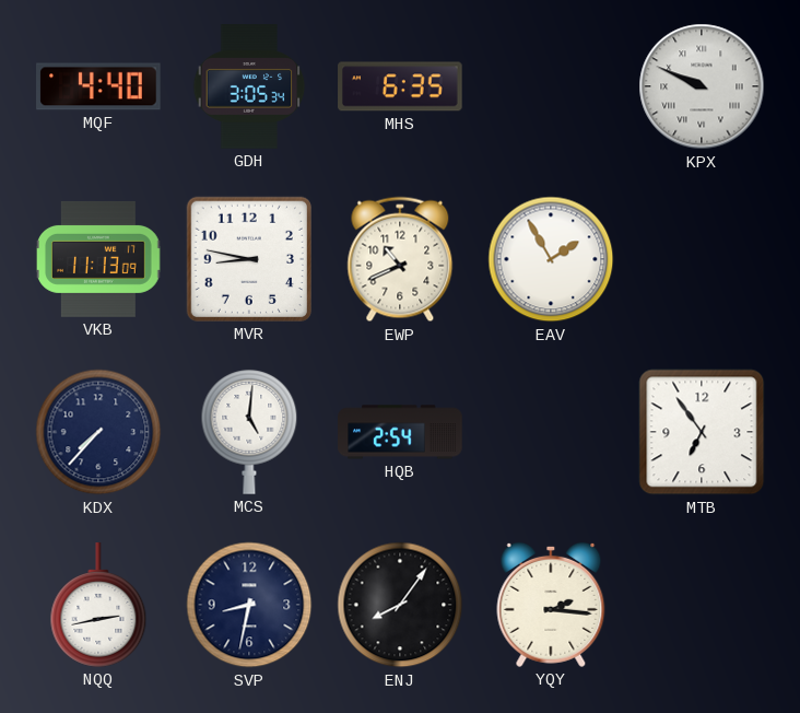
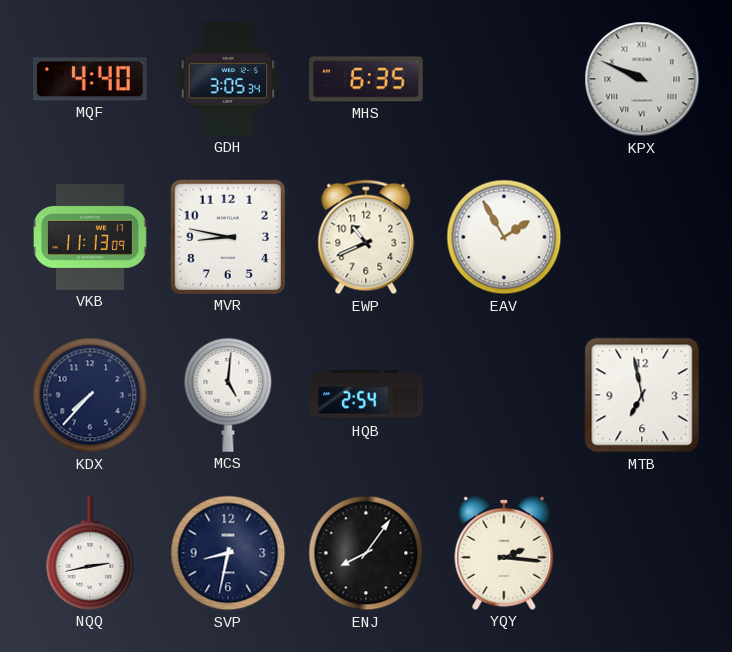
MTB: 6:54 -> 6:58
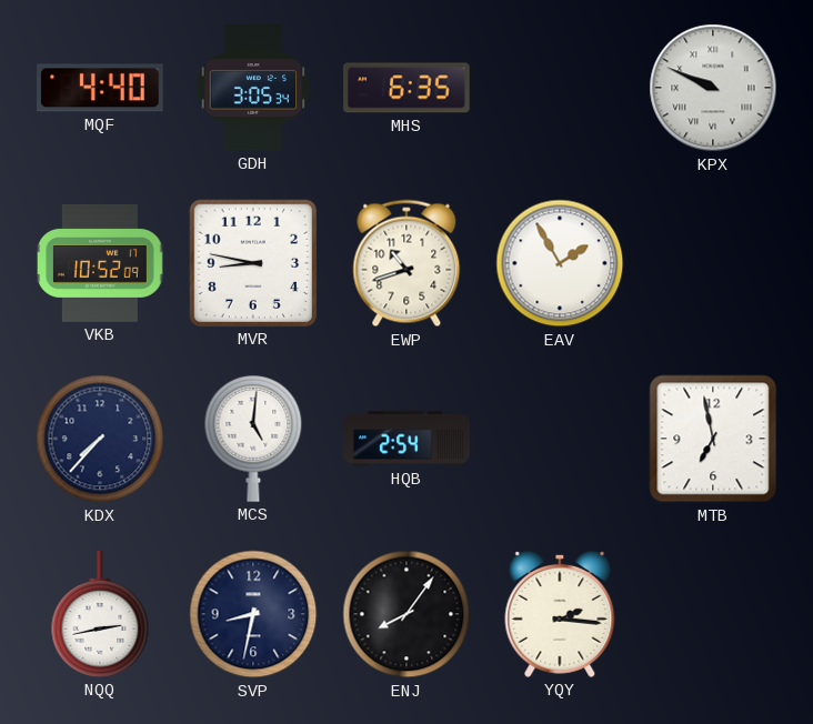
VKB: 11:13 -> 10:52
EWP: 10:41 -> 10:42
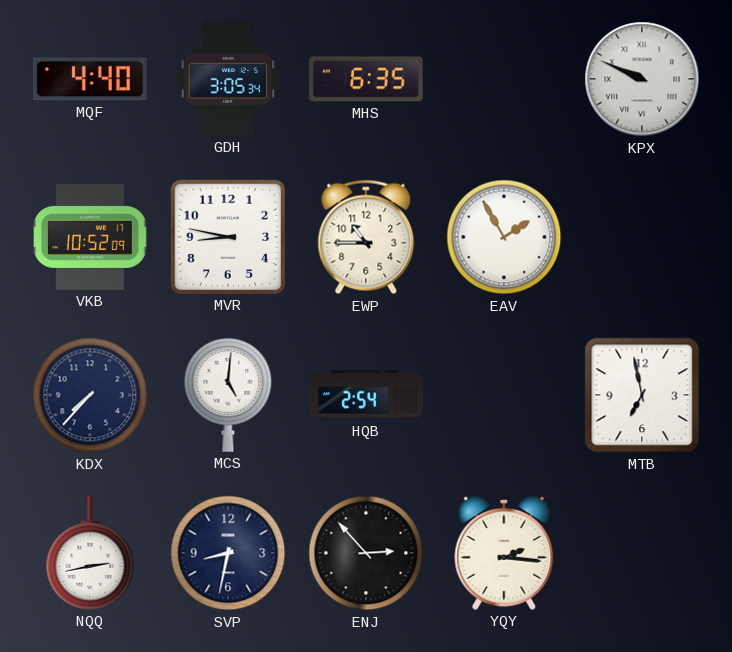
EWP: 10:42 -> 10:45
ENJ: 8:06 -> 2:53
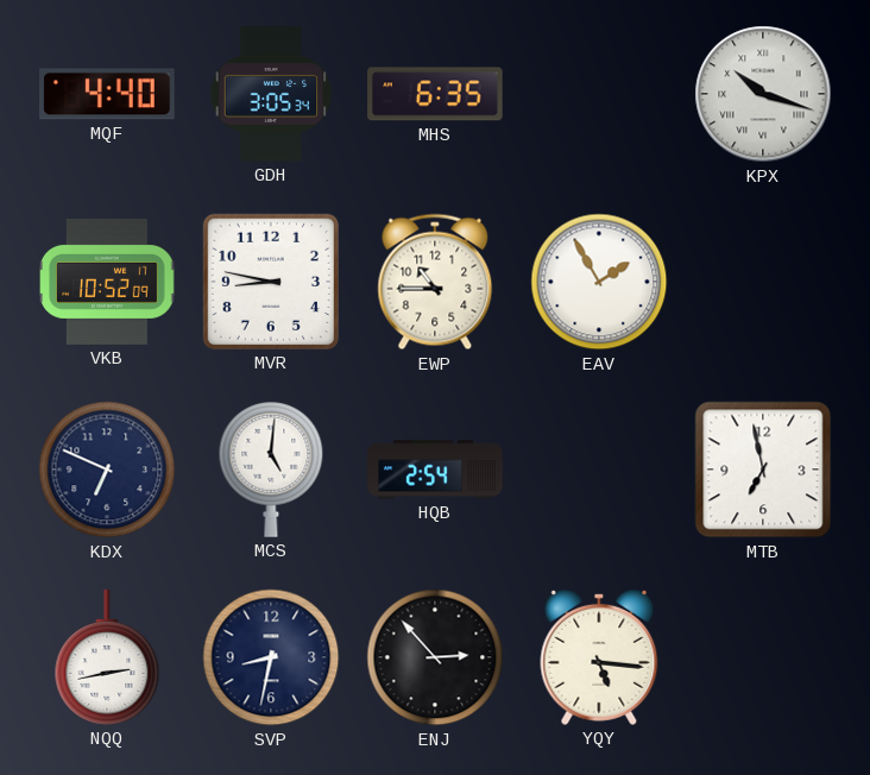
KPX: 9:49 -> 10:18
KDX: 7:37 -> 6:49
YQY: 2:16 -> 5:16
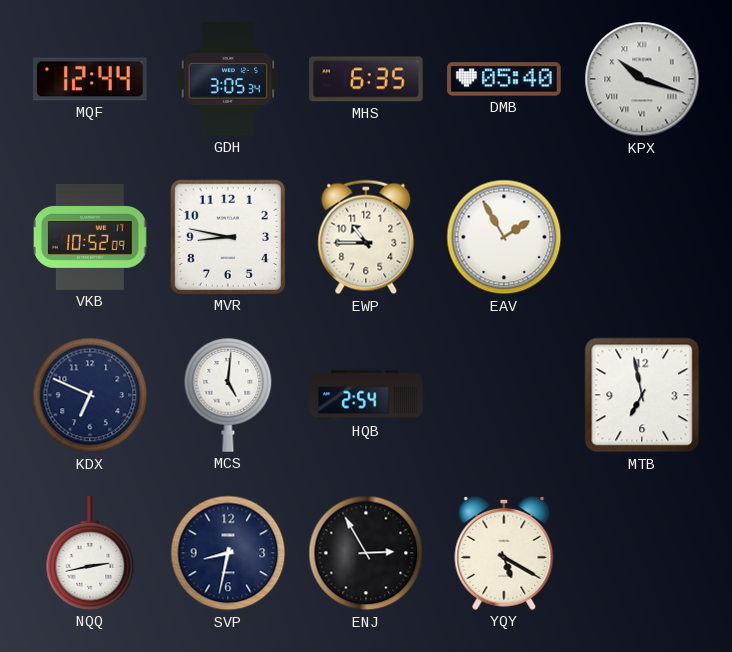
MQF: 4:40 -> 12:44
DMB: none -> 05:40
ENJ: 2:53 -> 2:55
YQY: 5:16 -> 5:20
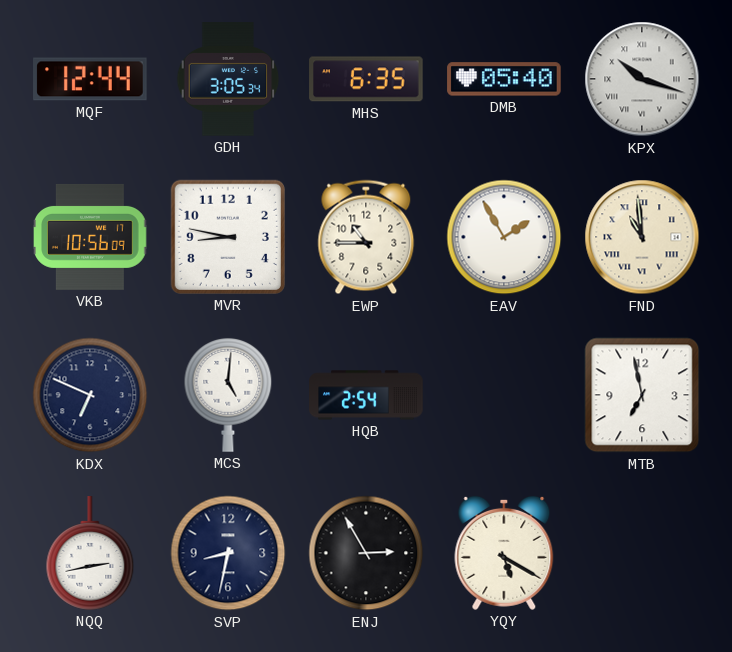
VKB: 10:52 -> 10:56
FND: none -> 10:59
